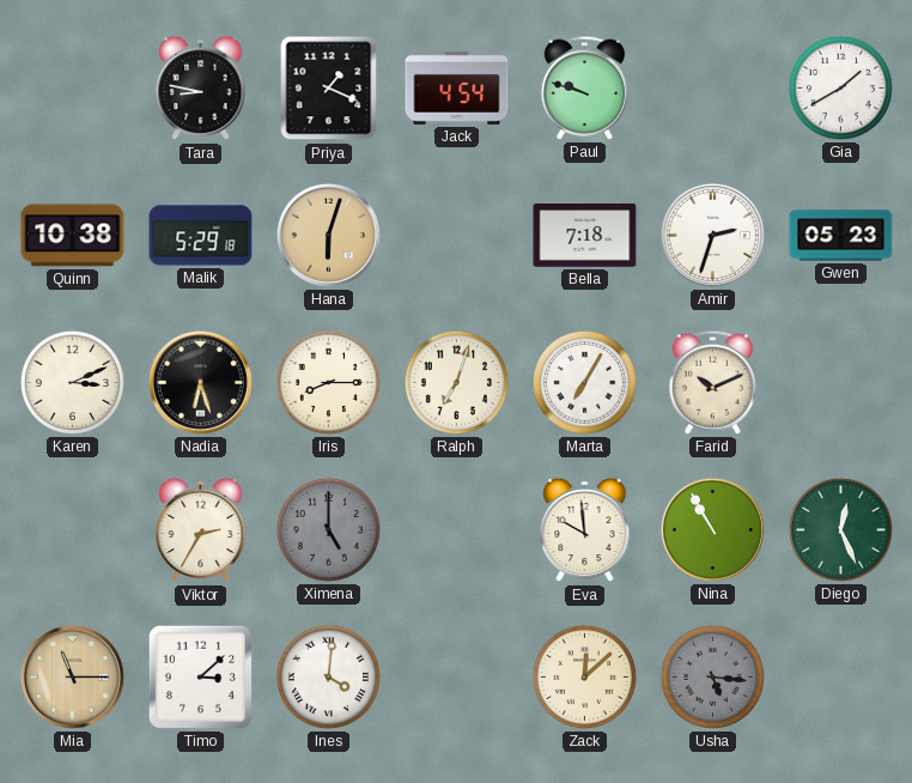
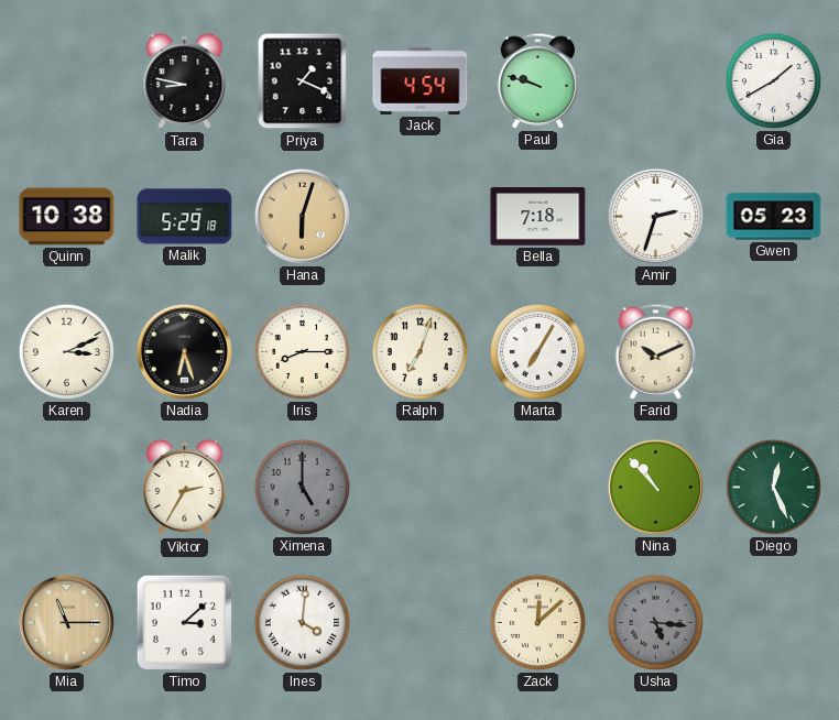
Eva: 9:59 -> none
Nina: 10:55 -> 10:53
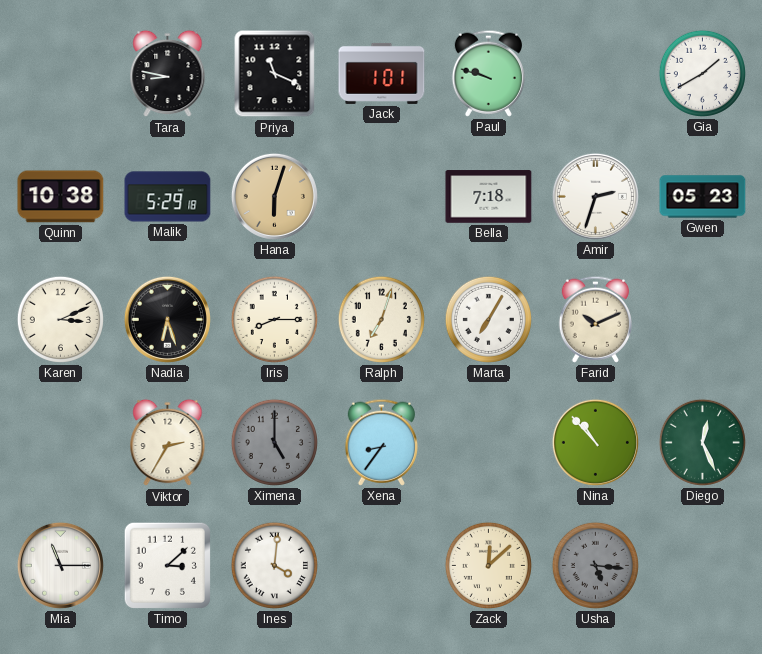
Priya: 1:19 -> 11:19
Jack: 4:54 -> 1:01
Xena: none -> 8:36
Mia dial: champagne -> white
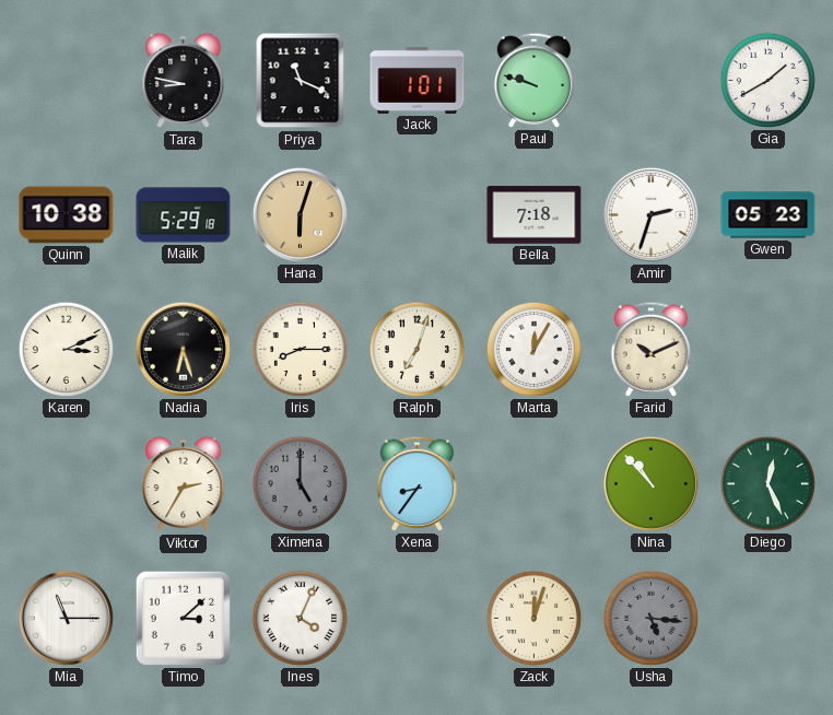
Marta: 7:05 -> 12:05
Ines: 4:01 -> 4:04
Zack: 12:08 -> 12:03
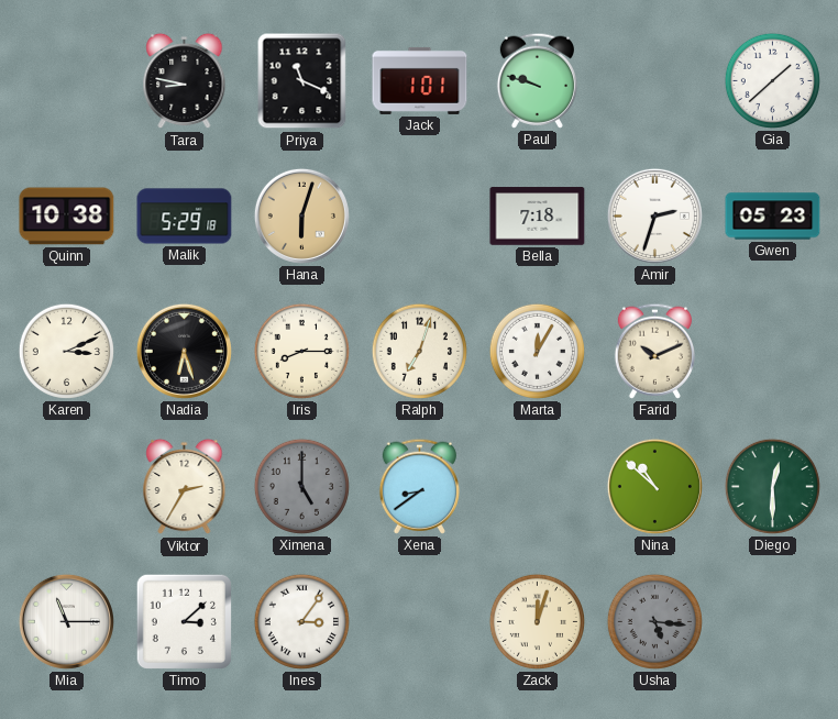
Gia: 1:40 -> 1:38
Xena: 8:36 -> 8:39
Nina: 10:53 -> 10:52
Diego: 12:26 -> 12:30
Ines: 4:04 -> 3:06
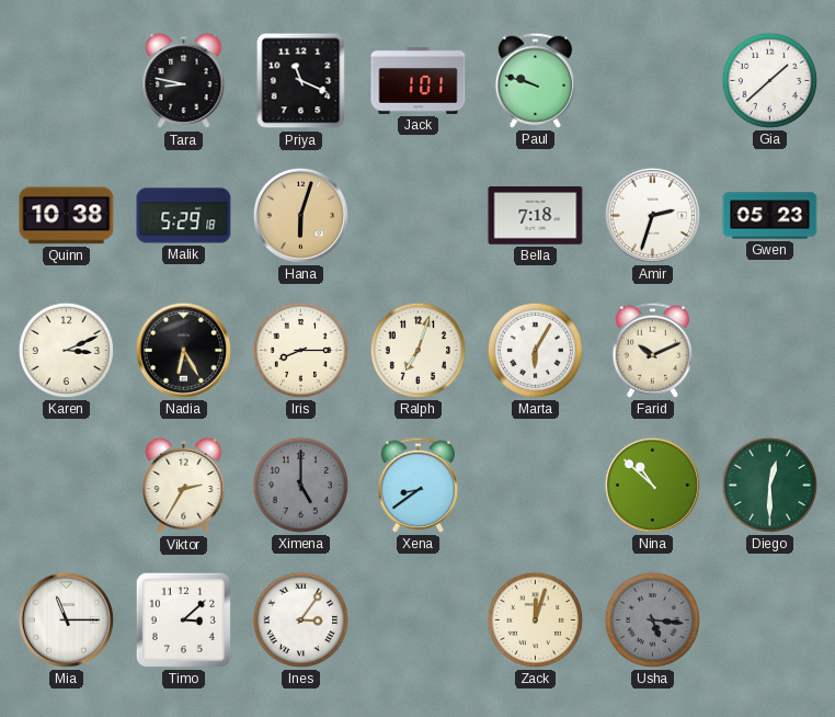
Nadia: 6:27 -> 6:25
Marta: 12:05 -> 6:05
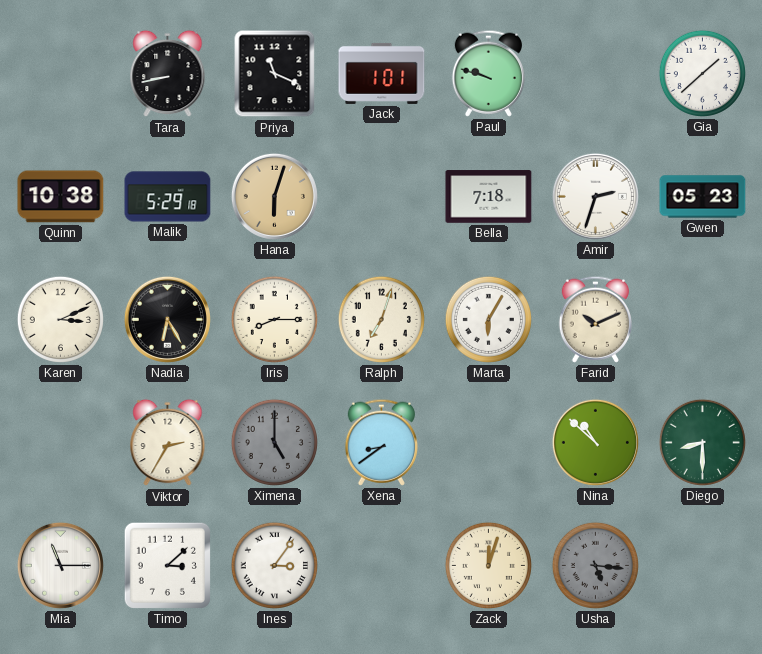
Tara: 8:47 -> 8:43
Diego: 12:30 -> 8:30
